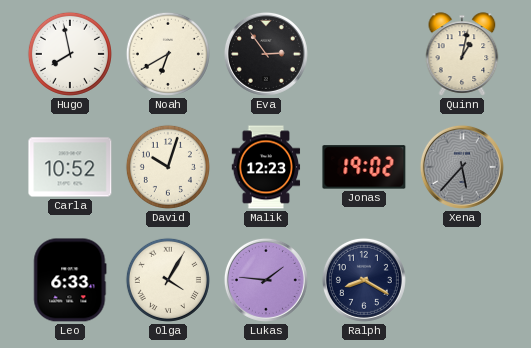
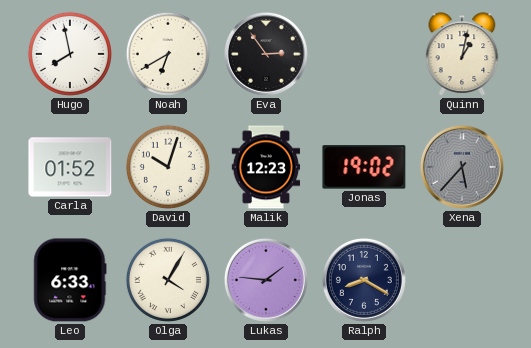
Carla: 10:52 -> 01:52
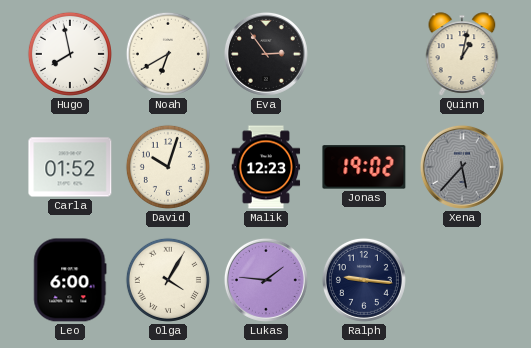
Leo: 6:33 -> 6:00
Ralph: 8:20 -> 9:16
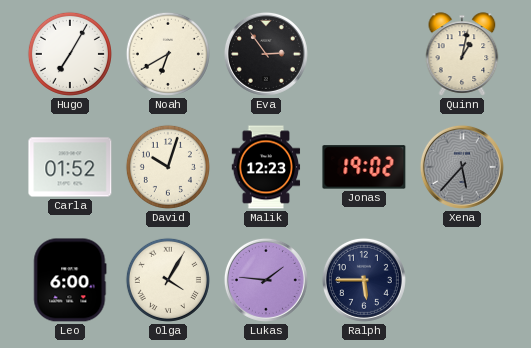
Hugo: 7:58 -> 7:05
Ralph: 9:16 -> 5:45
